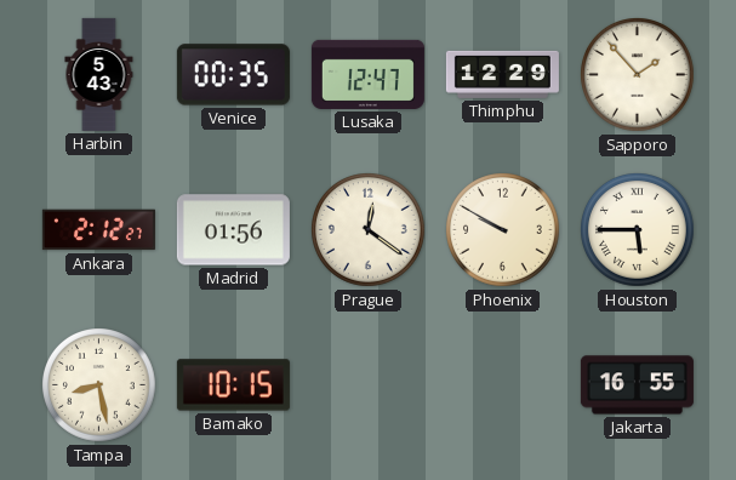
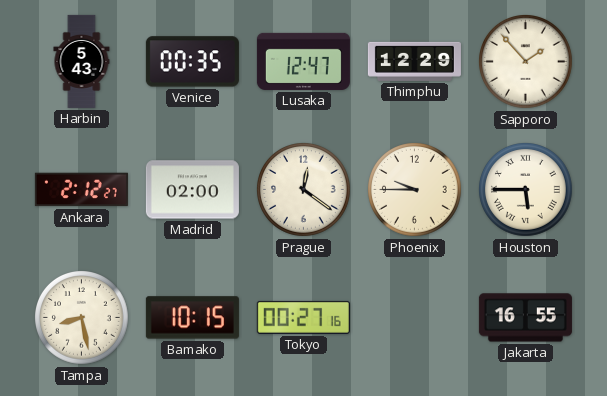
Madrid: 01:56 -> 02:00
Phoenix: 9:50 -> 9:45
Tokyo: none -> 00:27
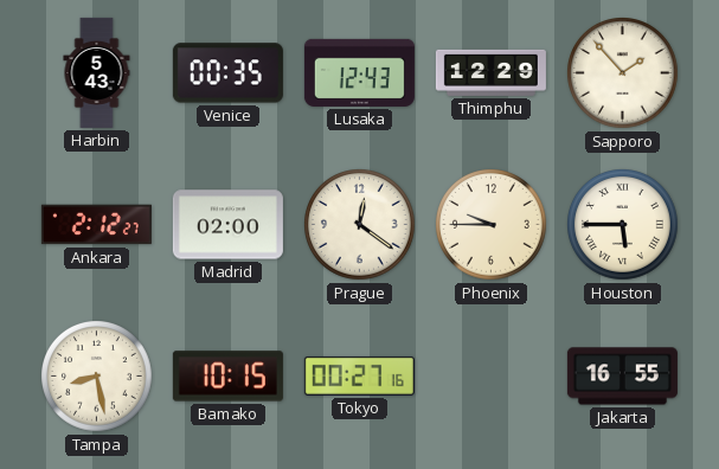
Lusaka: 12:47 -> 12:43
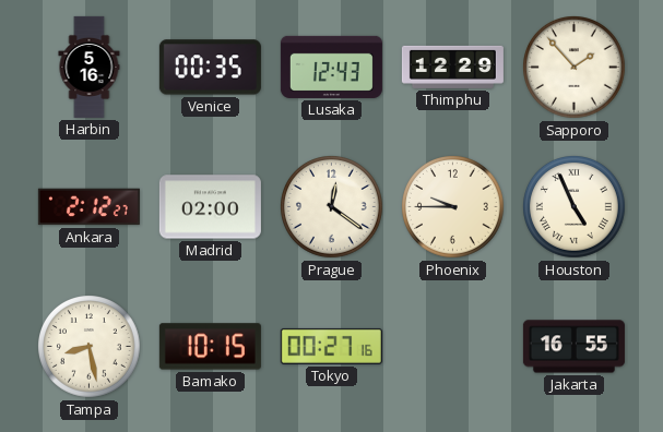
Harbin: 5:43 -> 5:16
Houston: 5:45 -> 4:56
